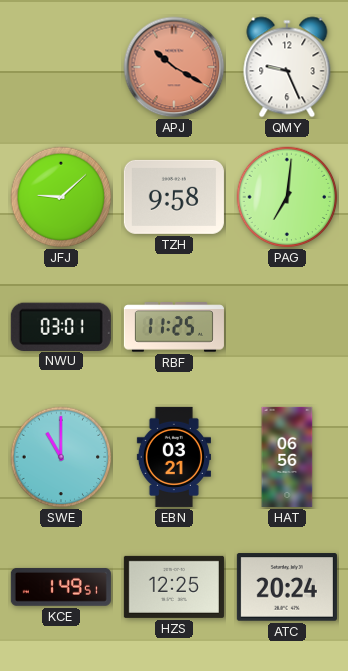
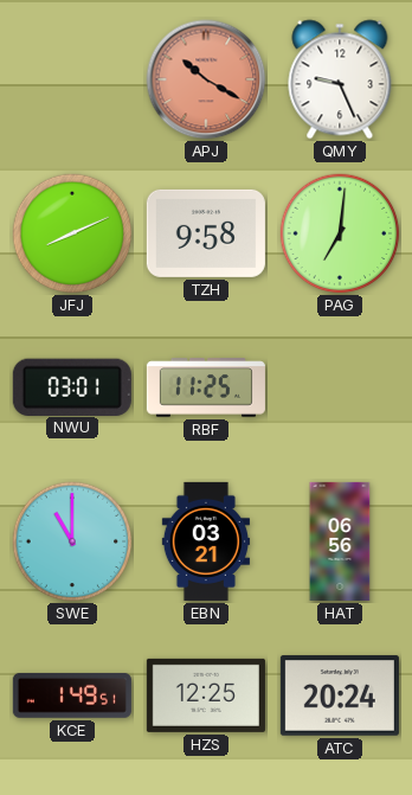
JFJ: 9:08 -> 8:11
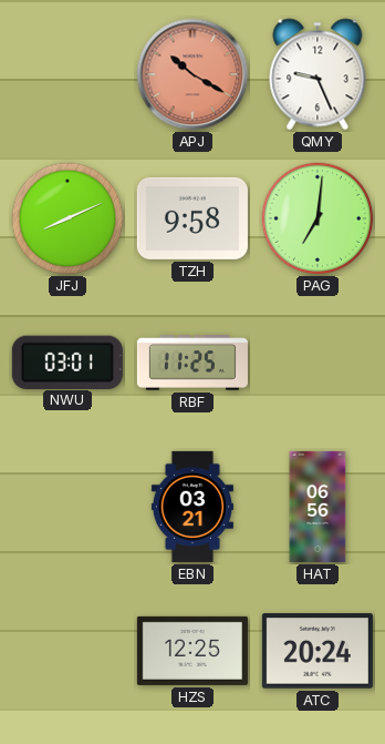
SWE: 11:00 -> none
KCE: 1:49 -> none
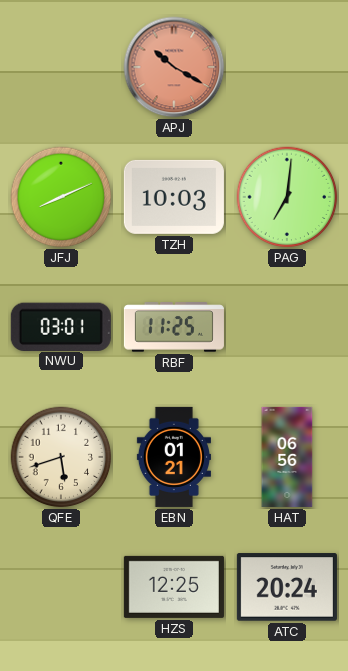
QMY: 9:26 -> none
TZH: 9:58 -> 10:03
QFE: none -> 5:42
EBN: 03:21 -> 01:21
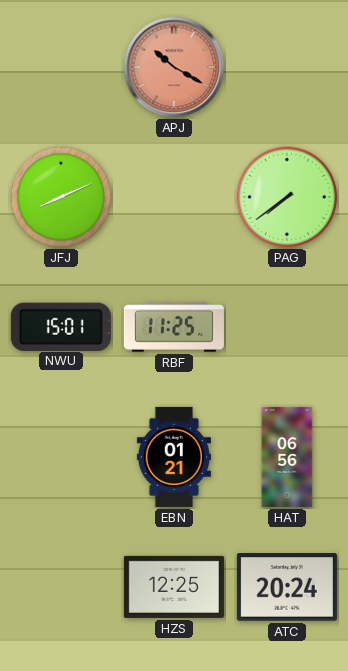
TZH: 10:03 -> none
PAG: 7:01 -> 7:39
NWU: 03:01 -> 15:01
QFE: 5:42 -> none
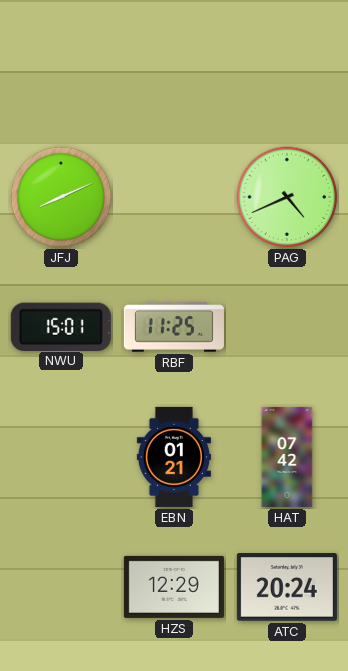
APJ: 10:20 -> none
PAG: 7:39 -> 4:41
HAT: 06:56 -> 07:42
HZS: 12:25 -> 12:29
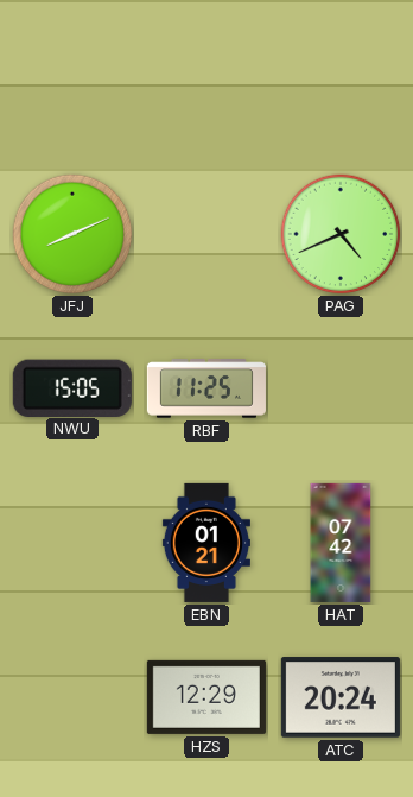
NWU: 15:01 -> 15:05
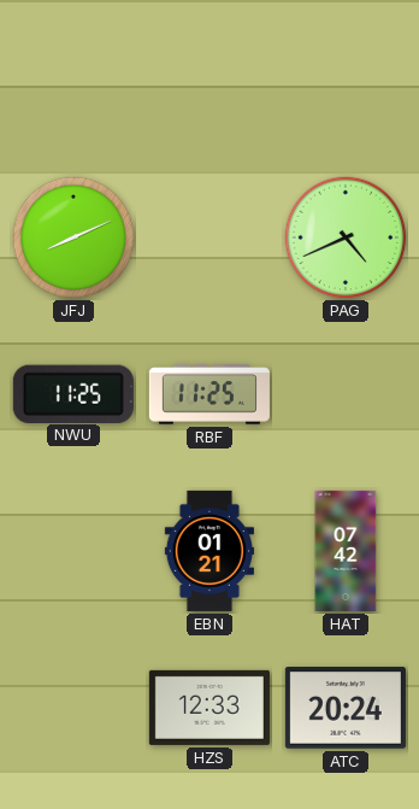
NWU: 15:05 -> 11:25
HZS: 12:29 -> 12:33
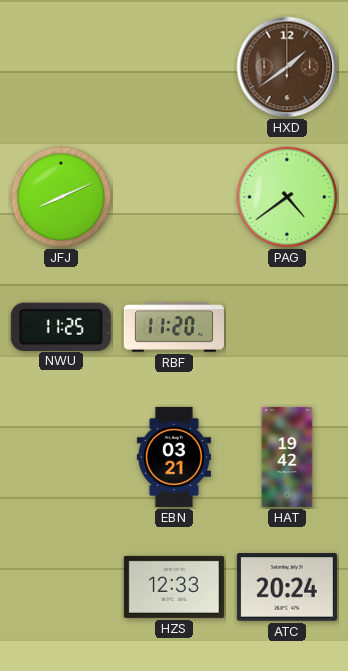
HXD: none -> 1:39
PAG: 4:41 -> 4:39
RBF: 11:25 -> 11:20
EBN: 01:21 -> 03:21
HAT: 07:42 -> 19:42
